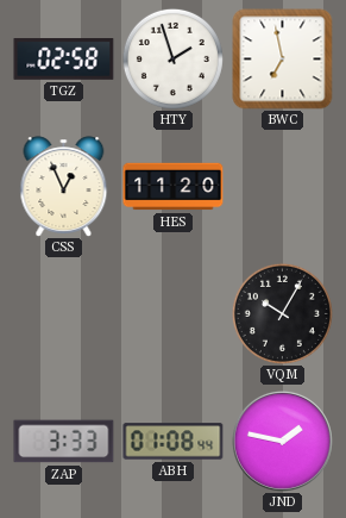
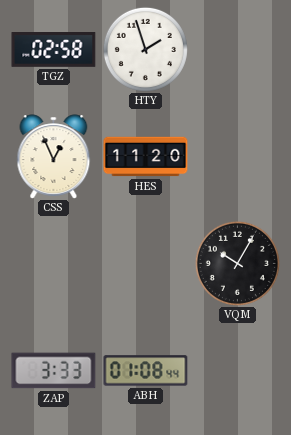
BWC: 6:58 -> none
JND: 1:47 -> none
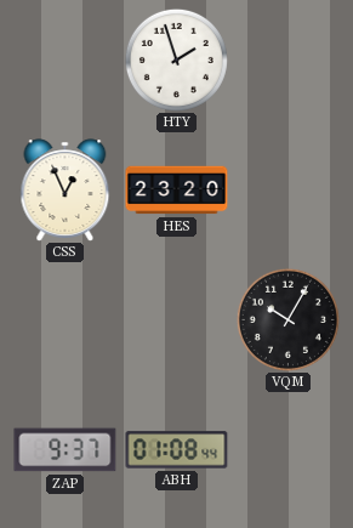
TGZ: 02:58 -> none
HES: 11:20 -> 23:20
ZAP: 3:33 -> 9:37
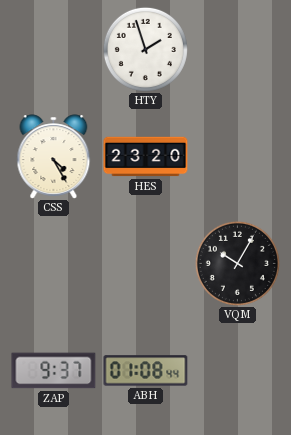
CSS: 12:56 -> 4:25
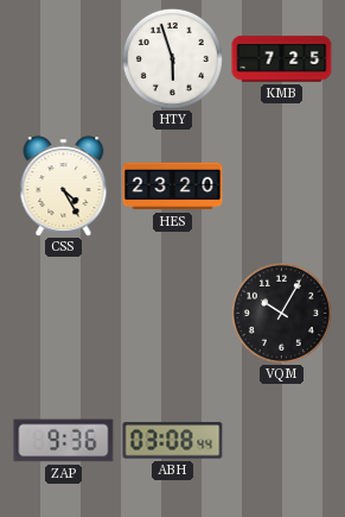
HTY: 1:57 -> 5:57
KMB: none -> 7:25
ZAP: 9:37 -> 9:36
ABH: 01:08 -> 03:08
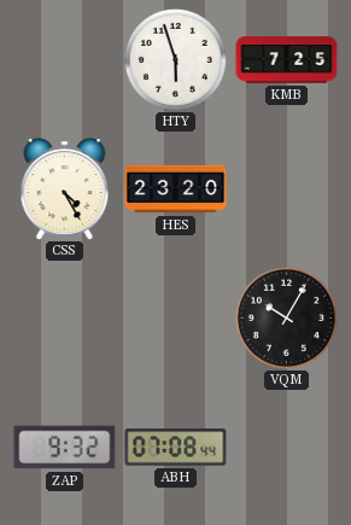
ZAP: 9:36 -> 9:32
ABH: 03:08 -> 07:08
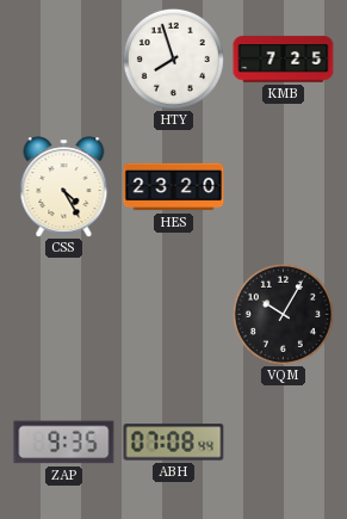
HTY: 5:57 -> 7:57
ZAP: 9:32 -> 9:35
